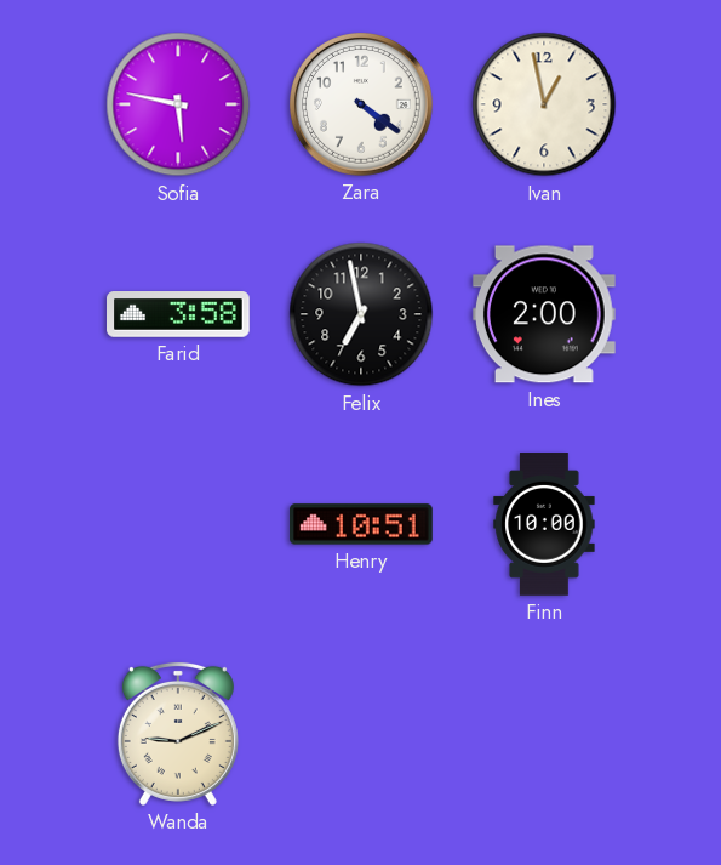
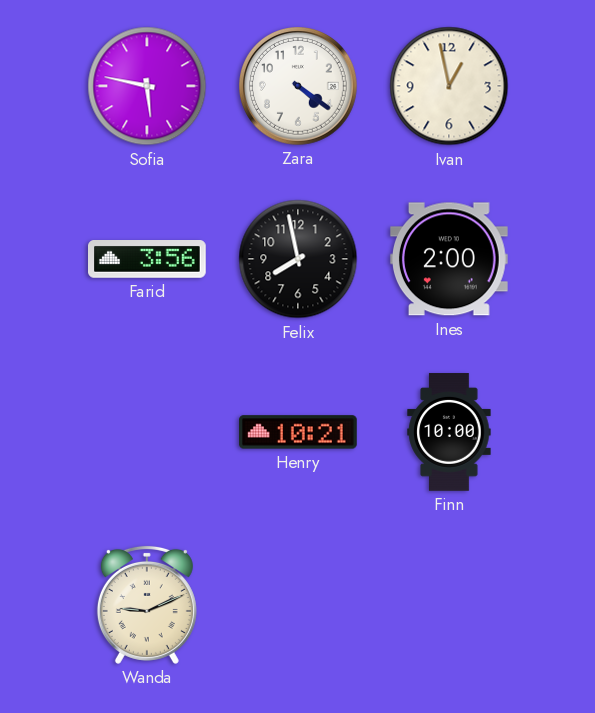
Farid: 3:58 -> 3:56
Felix: 6:58 -> 7:58
Henry: 10:51 -> 10:21
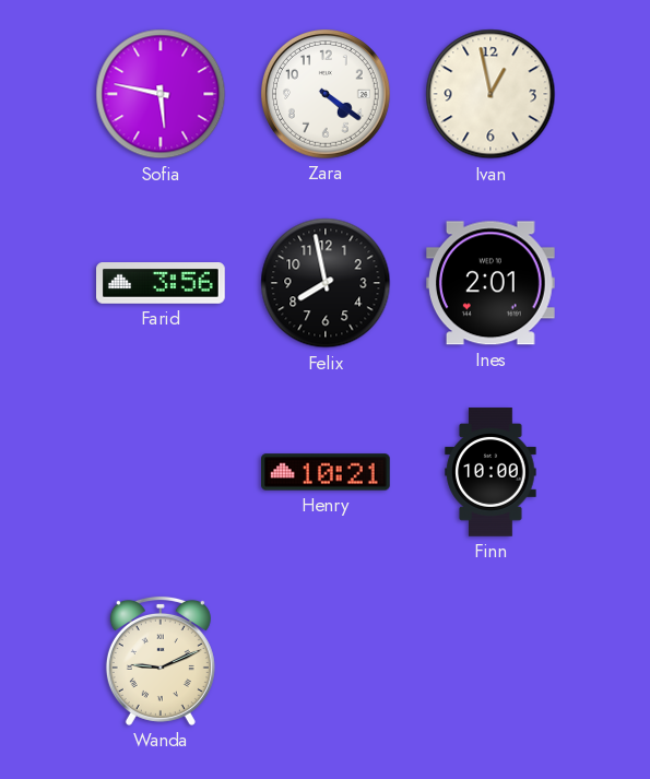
Ines: 2:00 -> 2:01
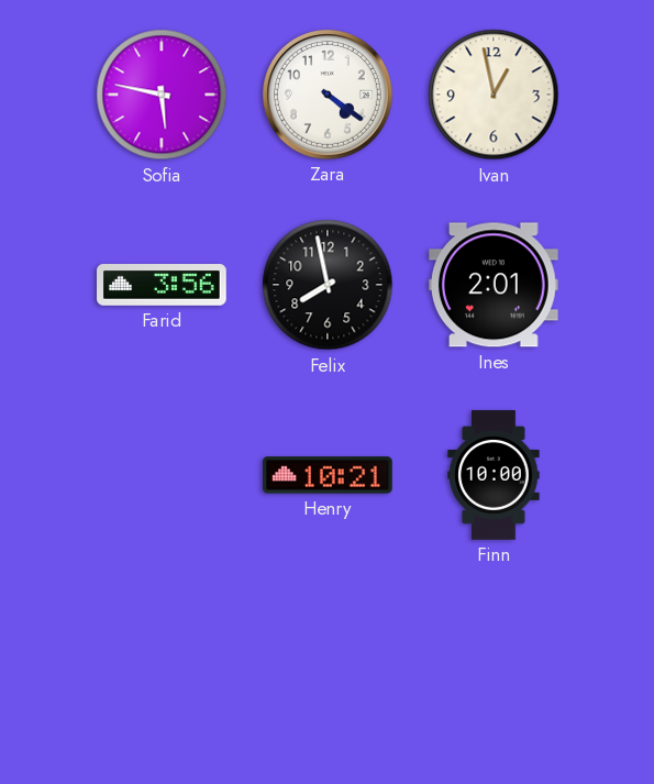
Wanda: 9:11 -> none
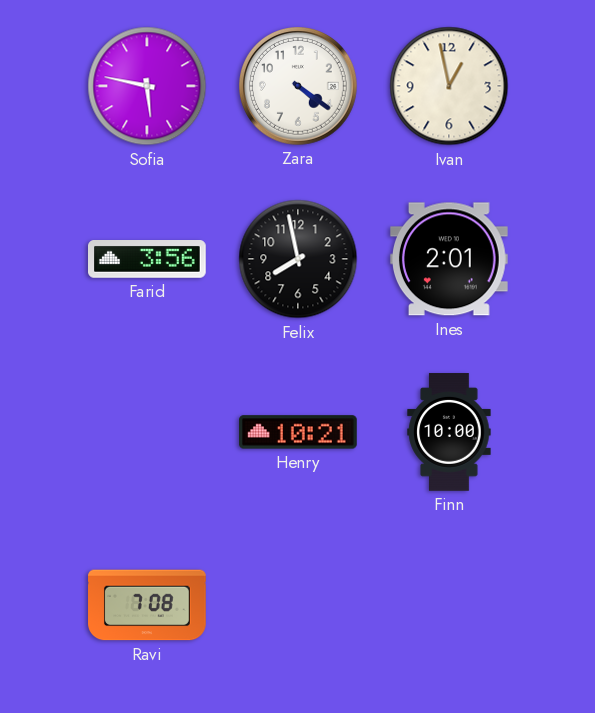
Ravi: none -> 7:08
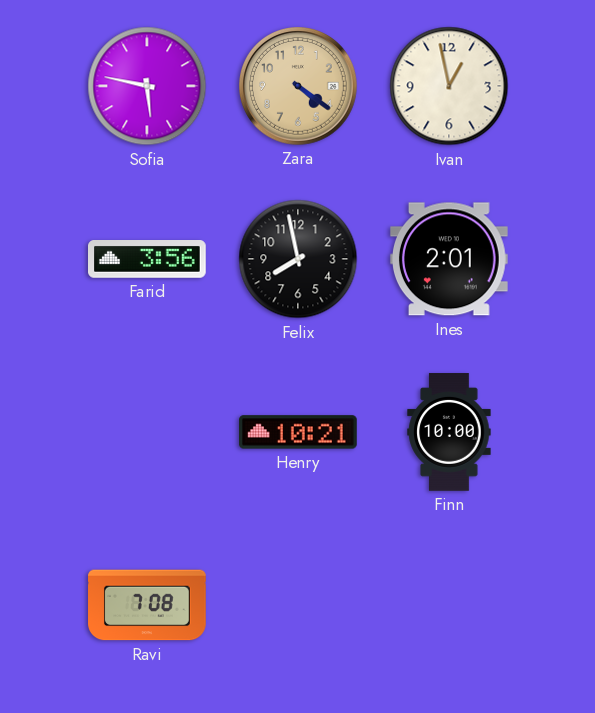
Zara dial: white -> champagne
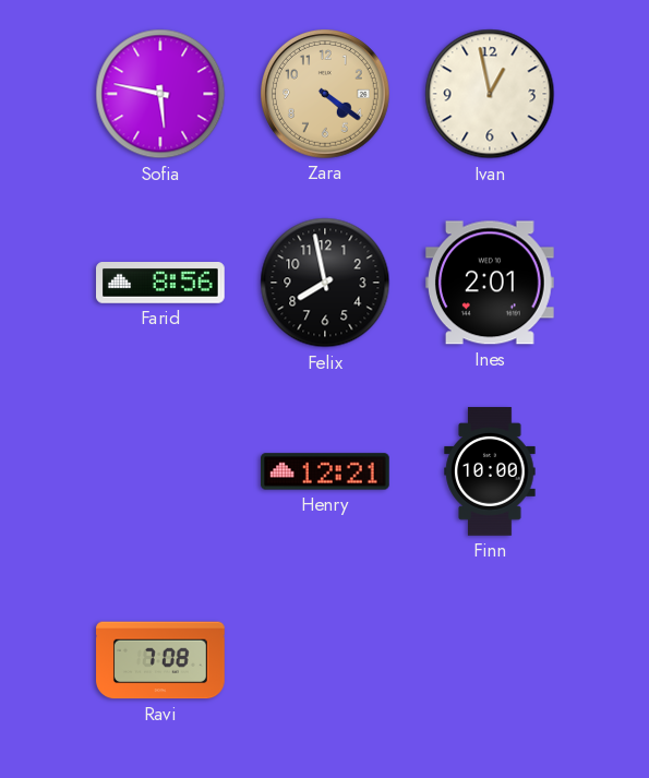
Farid: 3:56 -> 8:56
Henry: 10:21 -> 12:21
